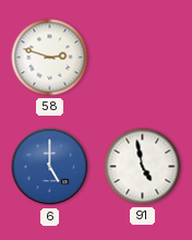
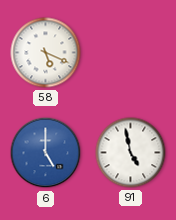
58: 2:48 -> 5:19
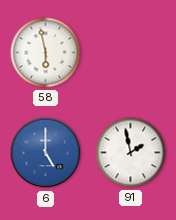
58: 5:19 -> 5:58
91: 4:58 -> 1:58
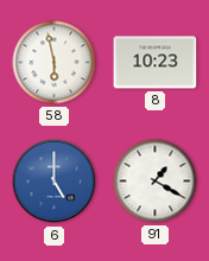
8: none -> 10:23
91: 1:58 -> 1:20
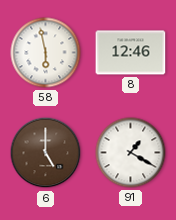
8: 10:23 -> 12:46
6 dial: blue -> brown
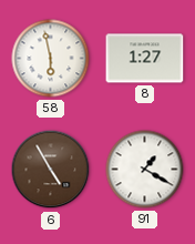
8: 12:46 -> 1:27
6: 5:00 -> 4:55
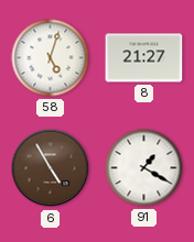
58: 5:58 -> 5:03
8: 1:27 -> 21:27
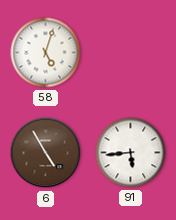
8: 21:27 -> none
91: 1:20 -> 5:44
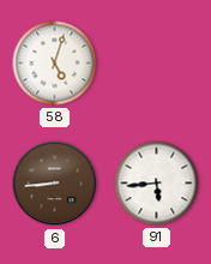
6: 4:55 -> 8:44
